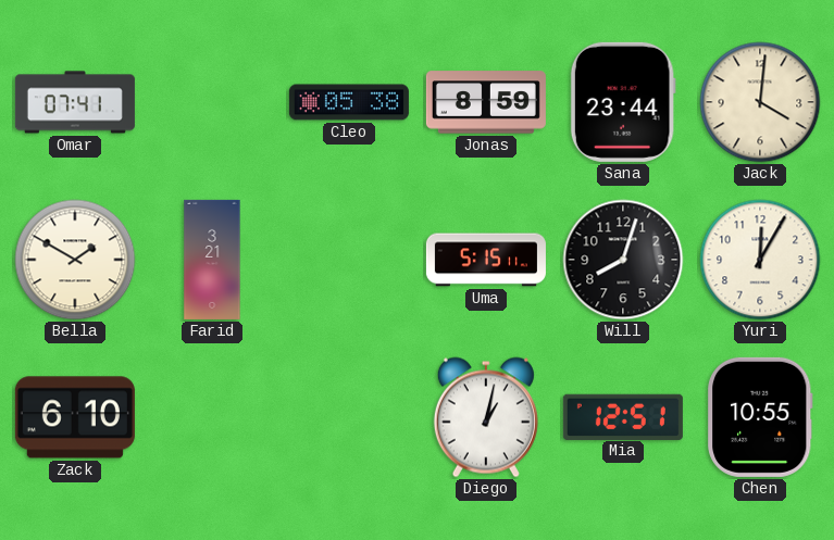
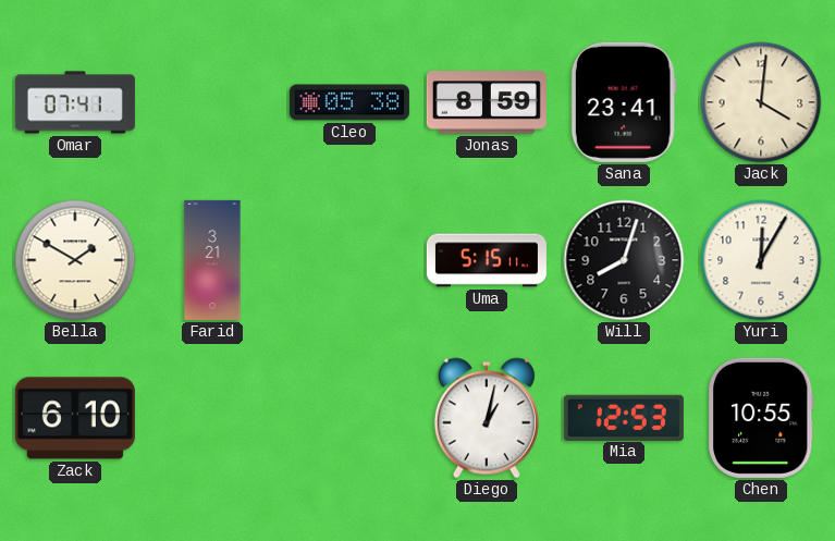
Sana: 23:44 -> 23:41
Mia: 12:51 -> 12:53
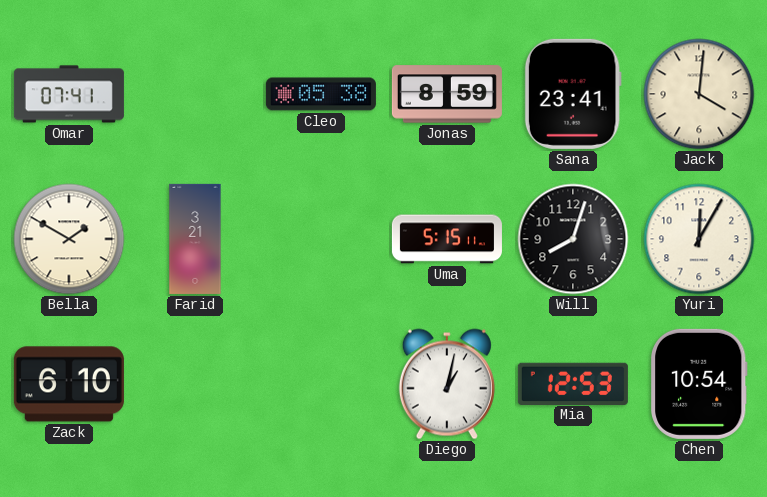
Chen: 10:55 -> 10:54
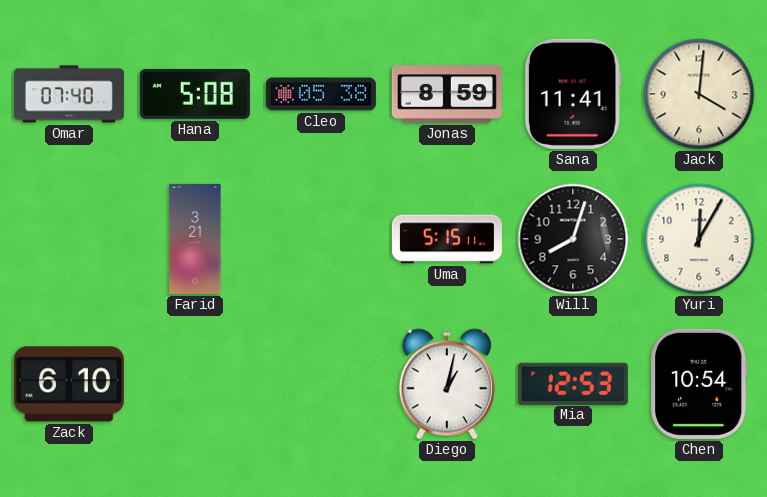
Omar: 07:41 -> 07:40
Hana: none -> 5:08
Sana: 23:41 -> 11:41
Bella: 1:50 -> none
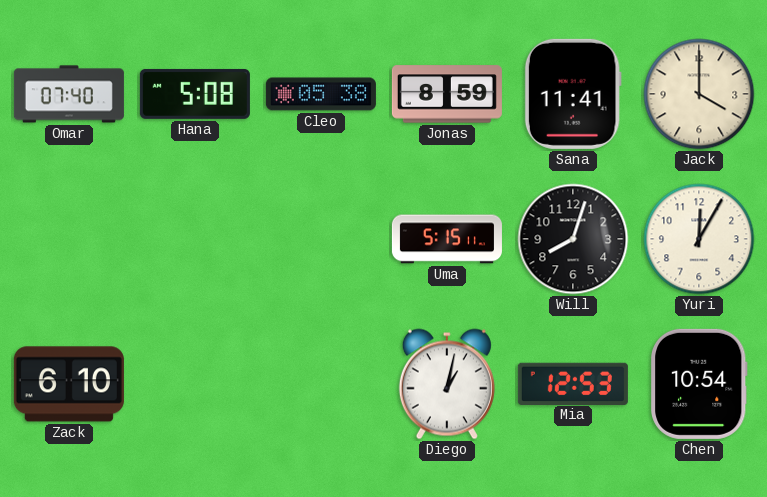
Jack: 4:01 -> 4:00
Farid: 3:21 -> none
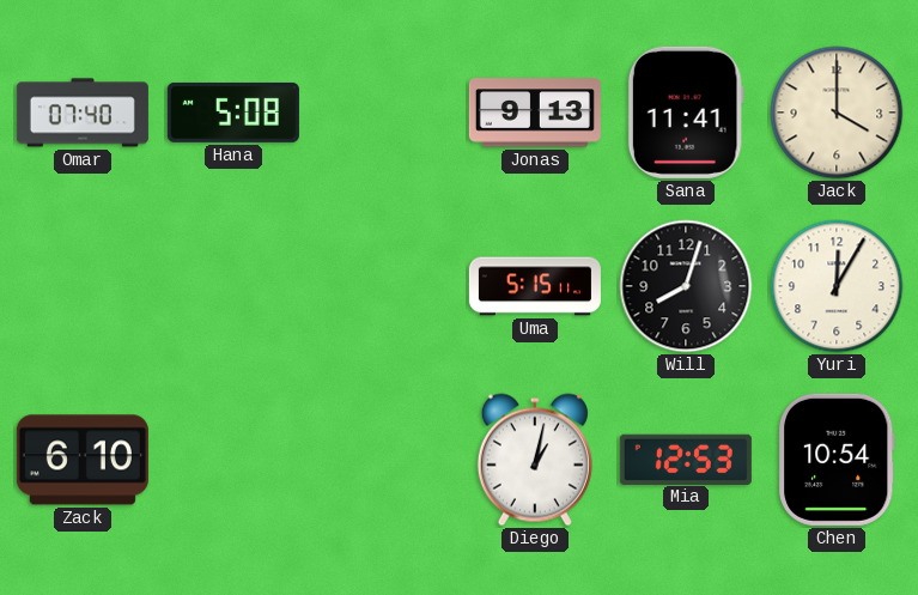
Cleo: 05:38 -> none
Jonas: 8:59 -> 9:13
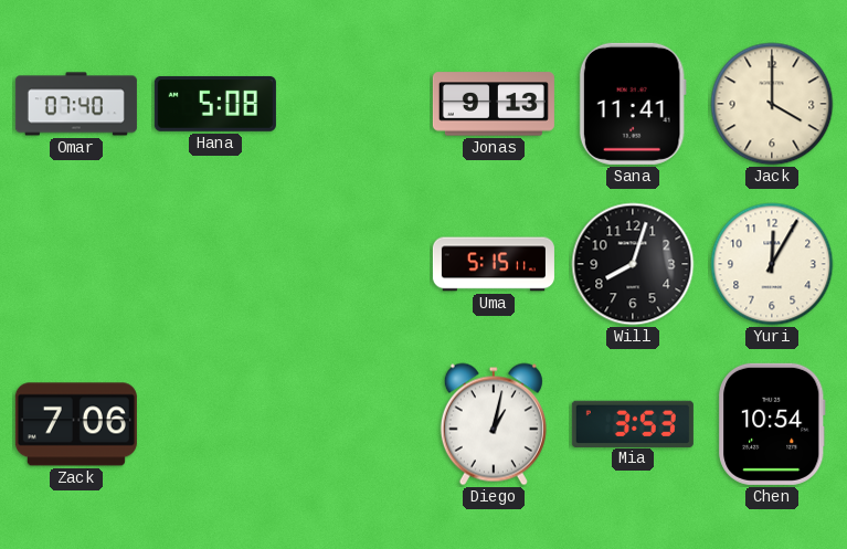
Zack: 6:10 -> 7:06
Mia: 12:53 -> 3:53
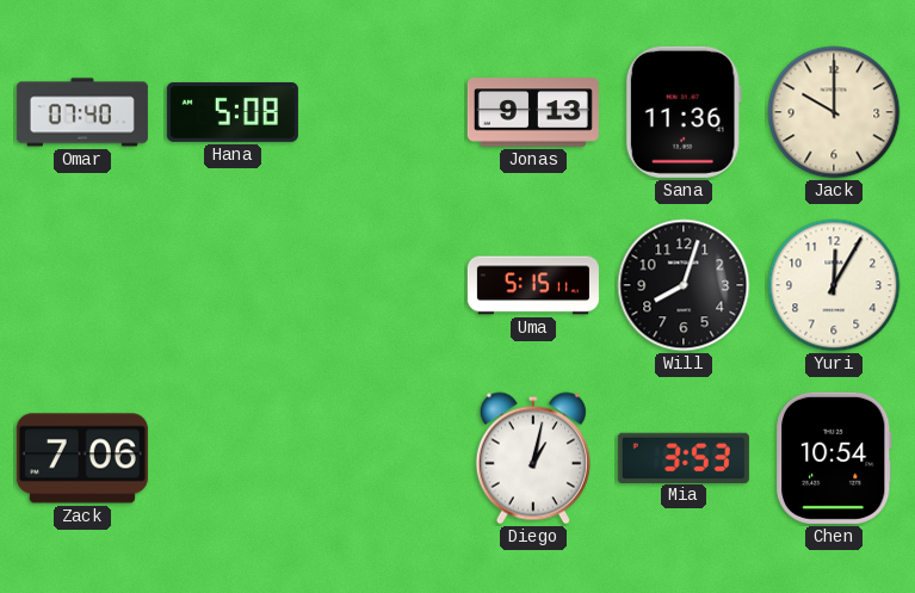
Sana: 11:41 -> 11:36
Jack: 4:00 -> 10:00
